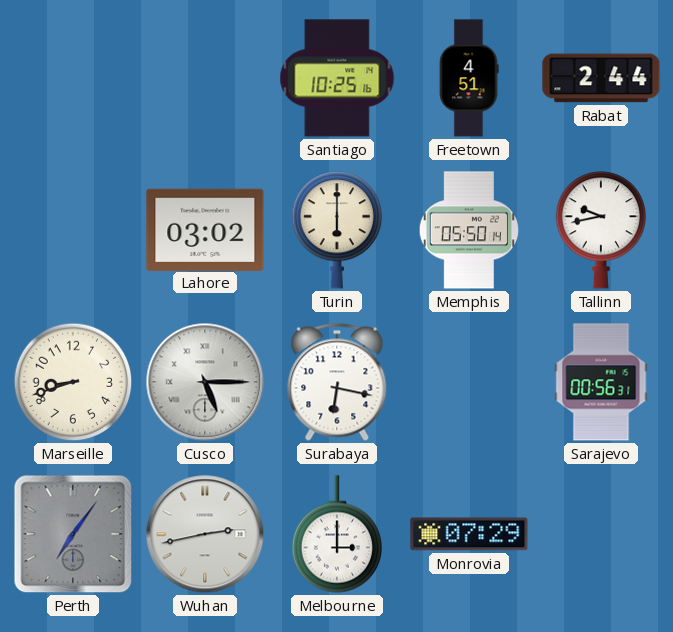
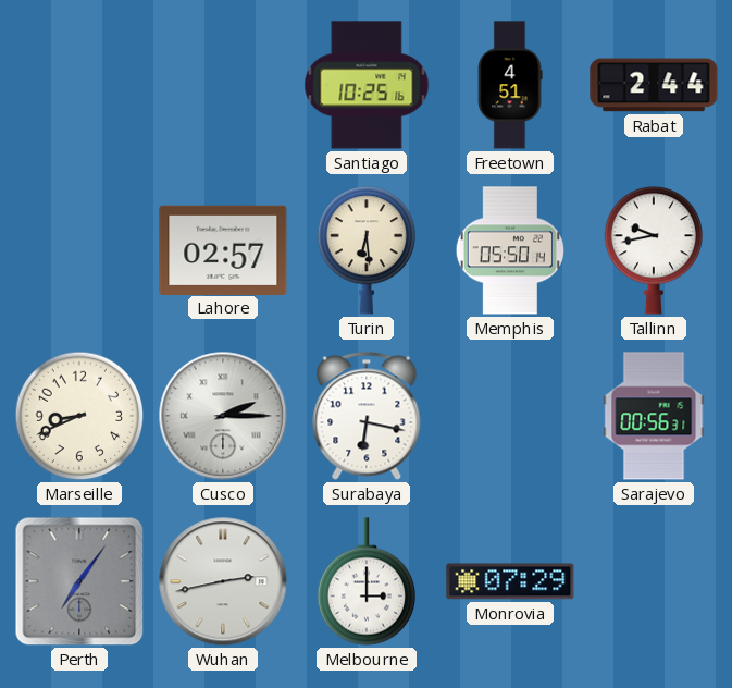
Lahore: 03:02 -> 02:57
Turin: 6:00 -> 6:29
Marseille: 8:42 -> 8:41
Cusco: 5:15 -> 2:15
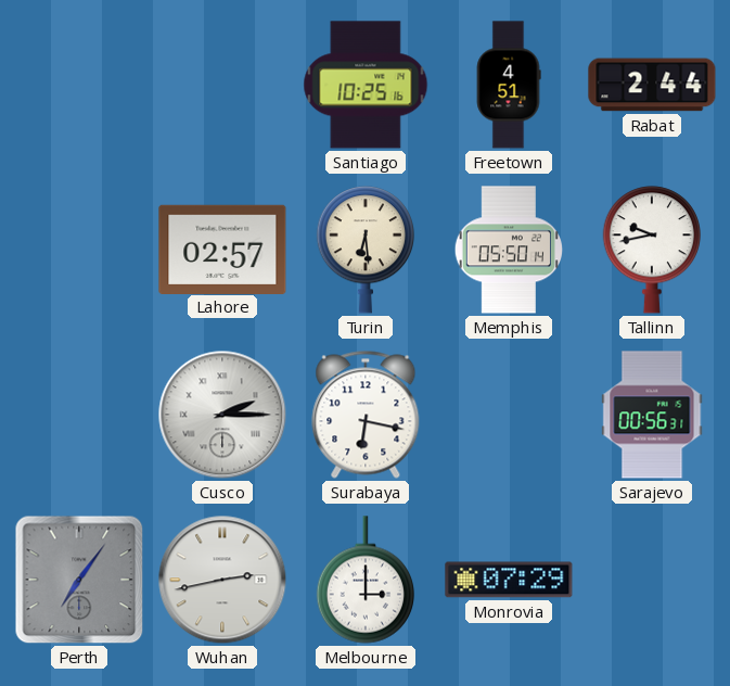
Marseille: 8:41 -> none
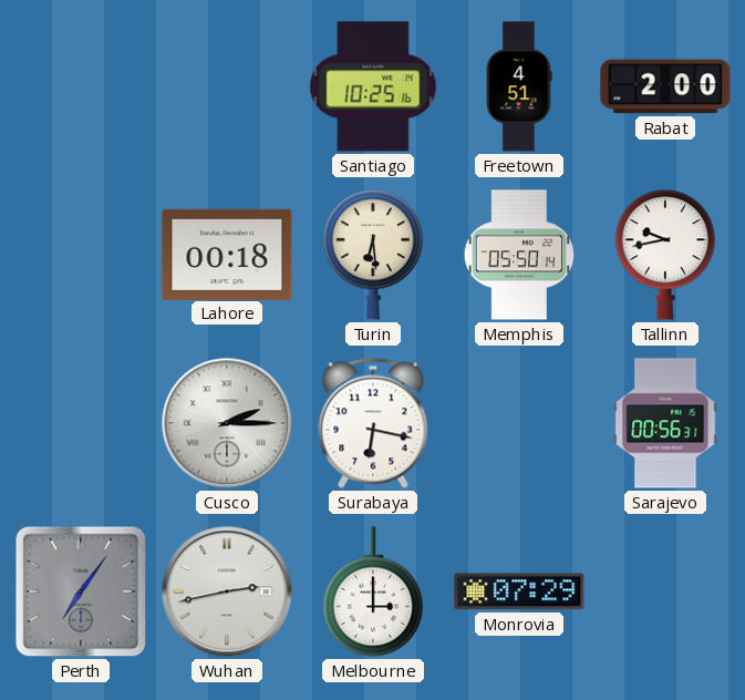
Rabat: 2:44 -> 2:00
Lahore: 02:57 -> 00:18
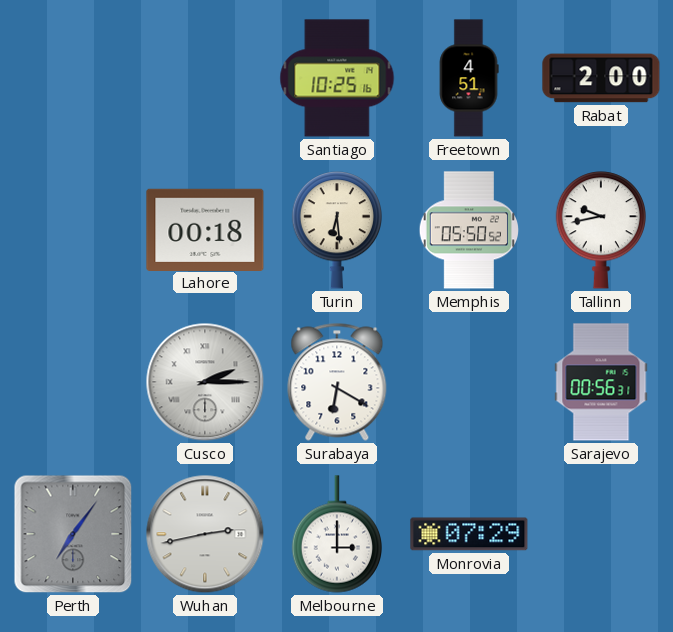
Memphis: 05:50:14 -> 05:50:52
Surabaya: 6:17 -> 6:20
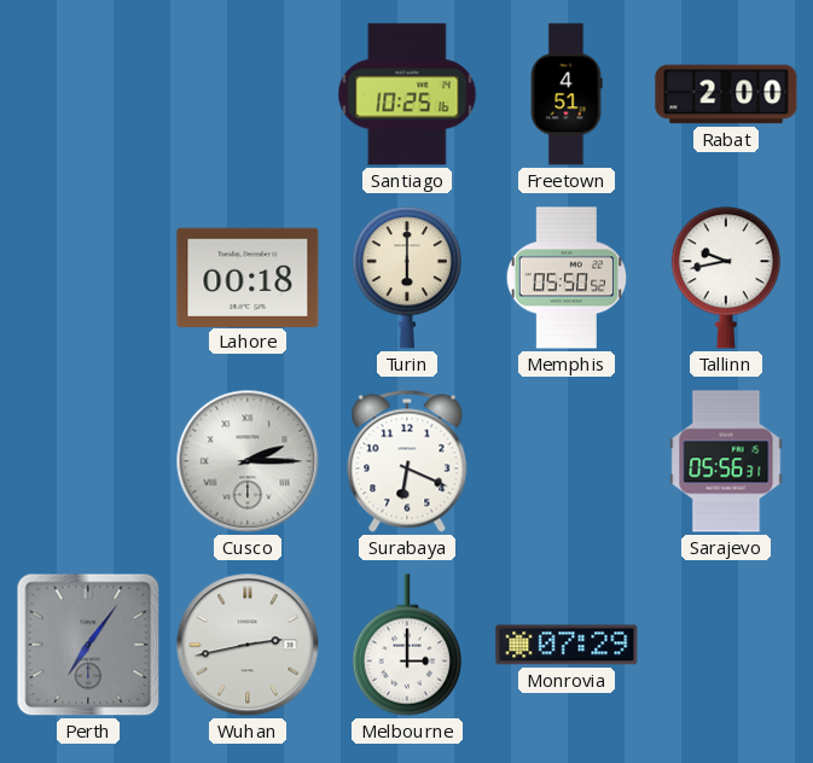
Turin: 6:29 -> 6:00
Surabaya: 6:20 -> 6:19
Sarajevo: 00:56 -> 05:56
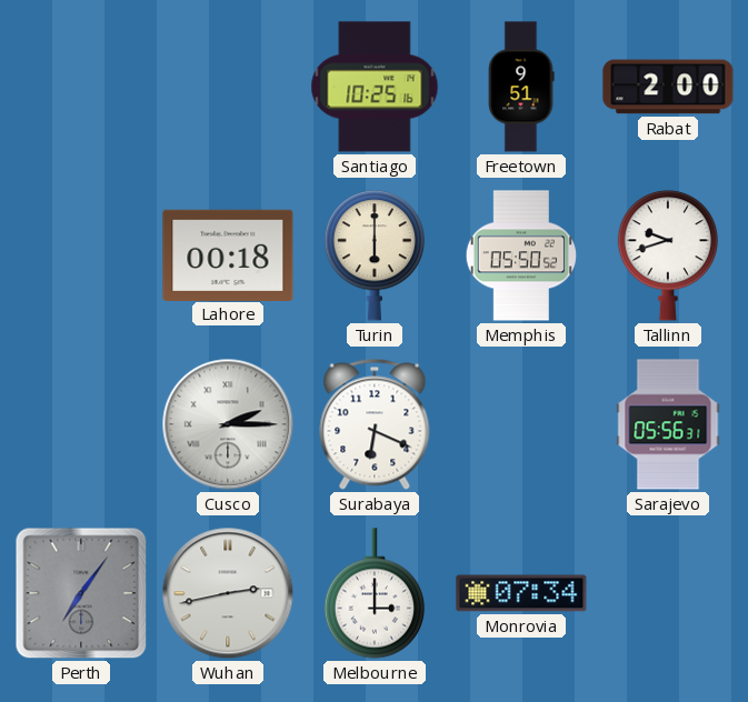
Freetown: 4:51 -> 9:51
Tallinn: 9:43 -> 9:42
Monrovia: 07:29 -> 07:34
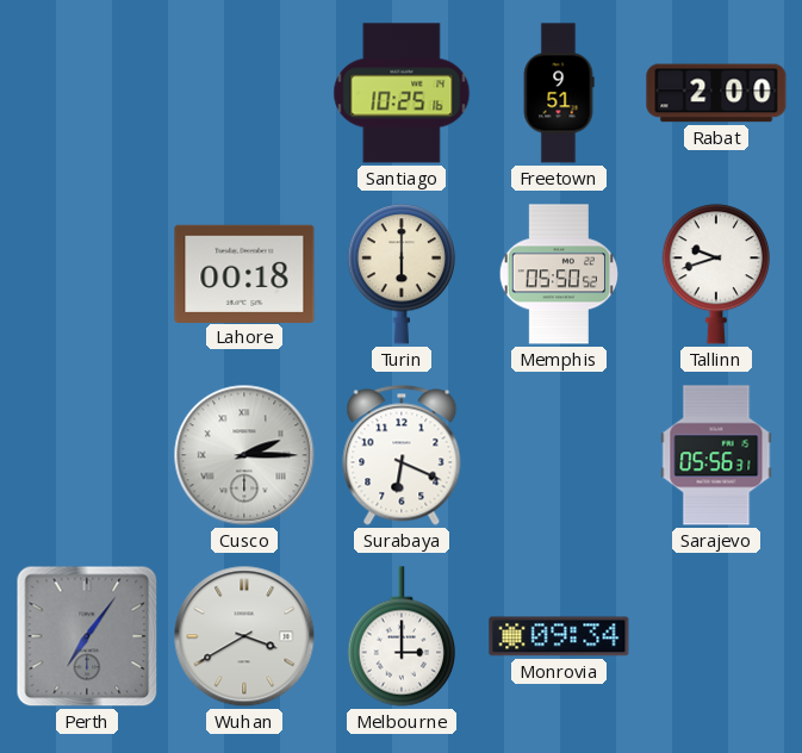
Wuhan: 2:43 -> 3:40
Monrovia: 07:34 -> 09:34
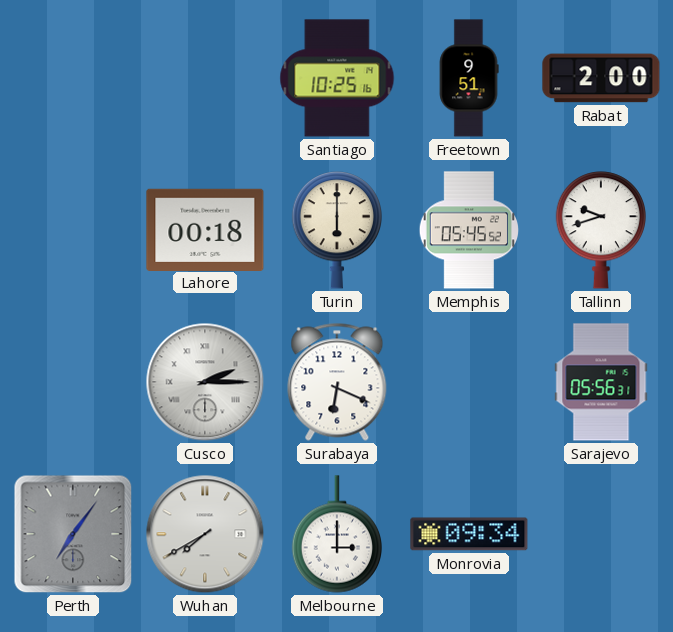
Memphis: 05:50 -> 05:45
Wuhan: 3:40 -> 7:40
